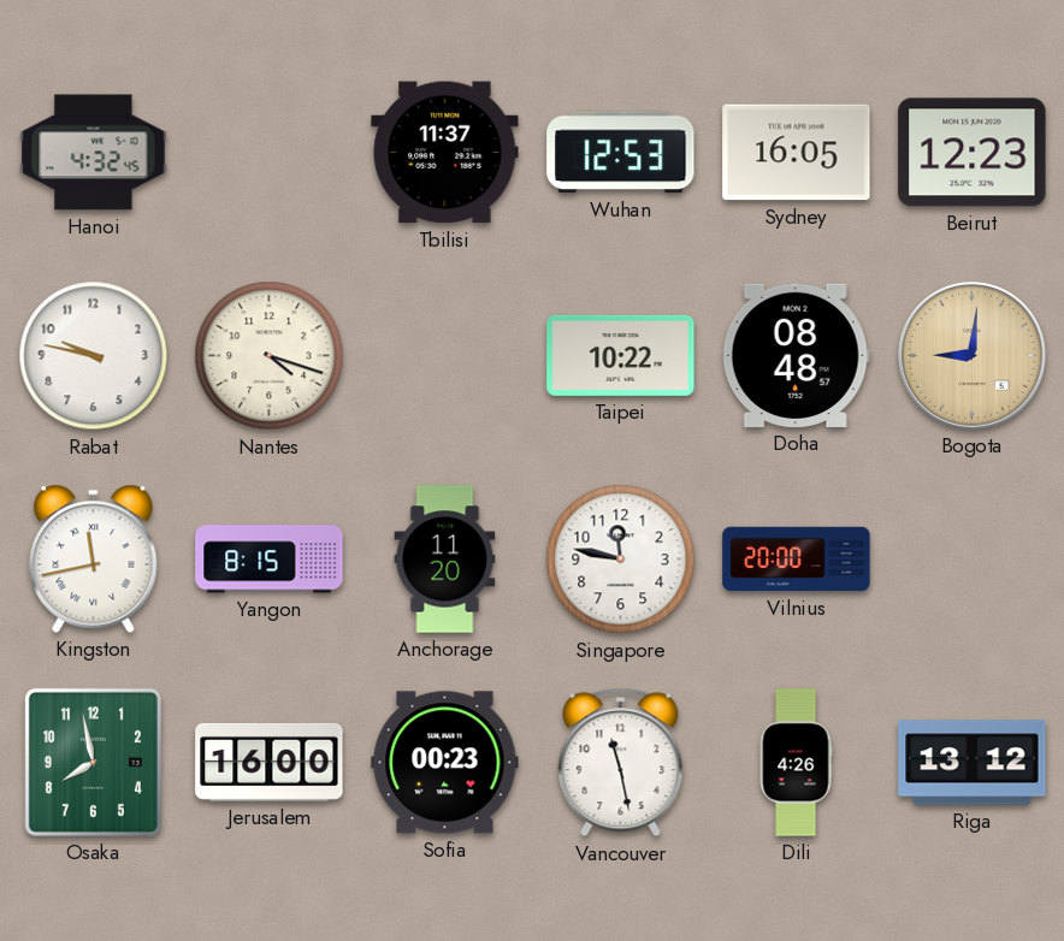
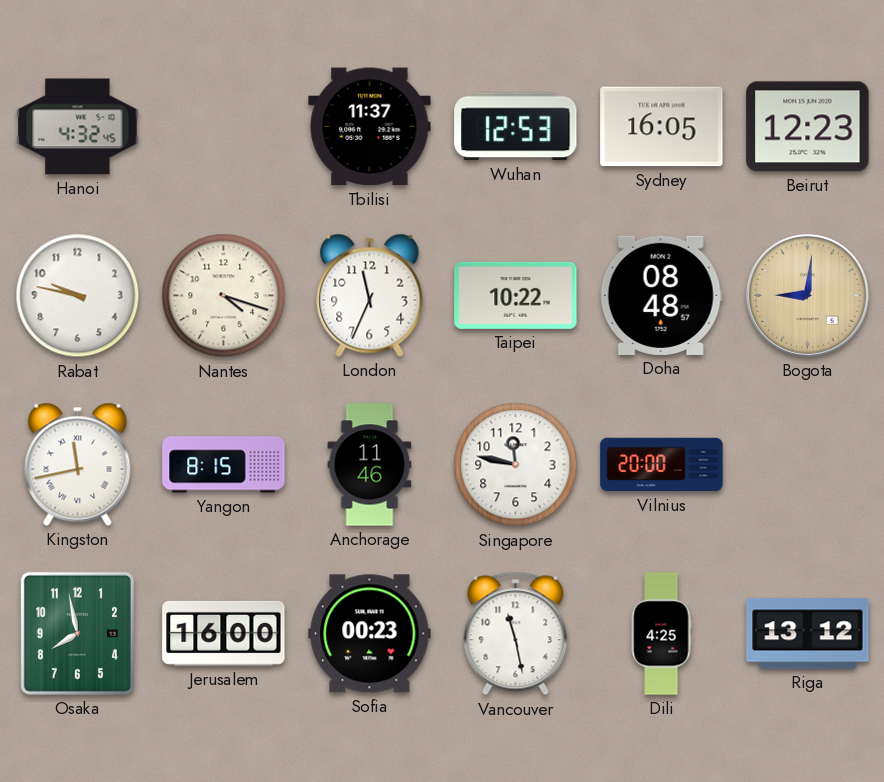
London: none -> 11:34
Anchorage: 11:20 -> 11:46
Dili: 4:26 -> 4:25
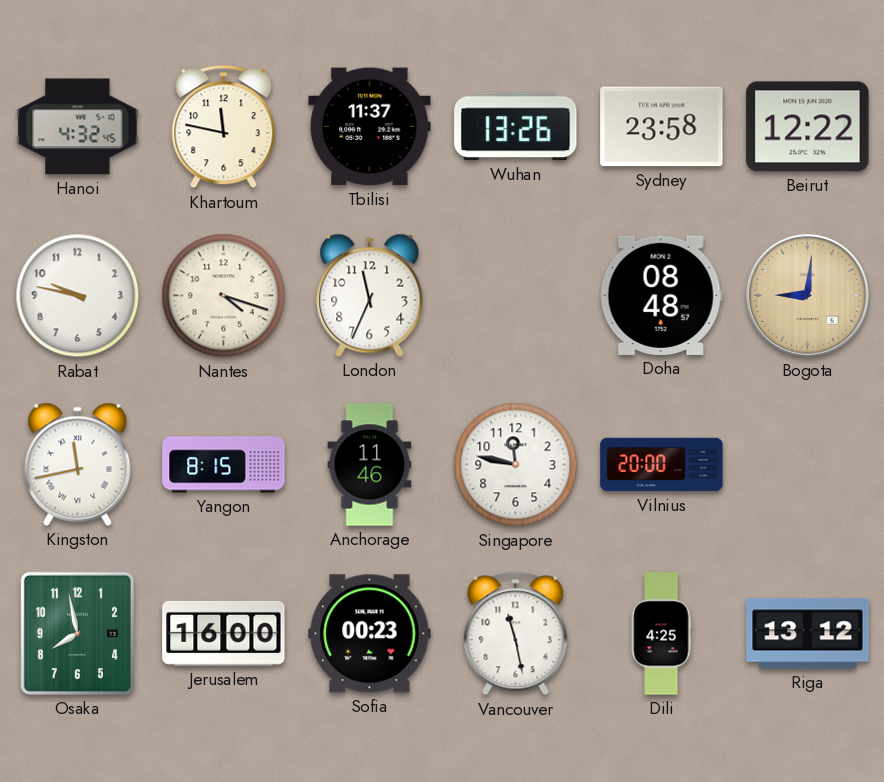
Khartoum: none -> 11:47
Wuhan: 12:53 -> 13:26
Sydney: 16:05 -> 23:58
Beirut: 12:23 -> 12:22
Taipei: 10:22 -> none
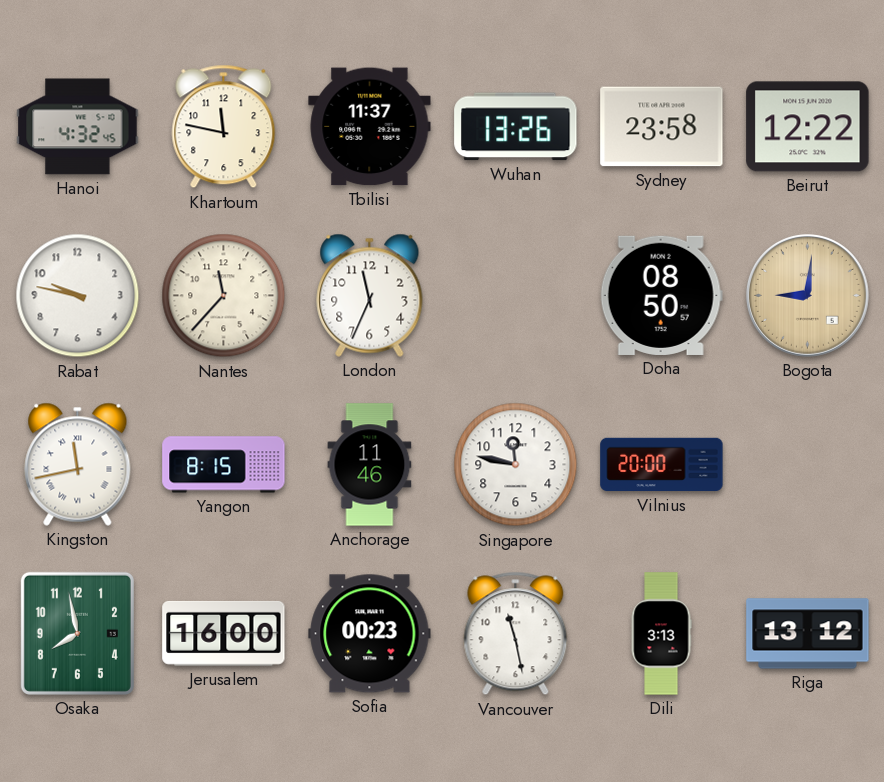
Nantes: 4:18 -> 11:37
Doha: 08:48 -> 08:50
Dili: 4:25 -> 3:13
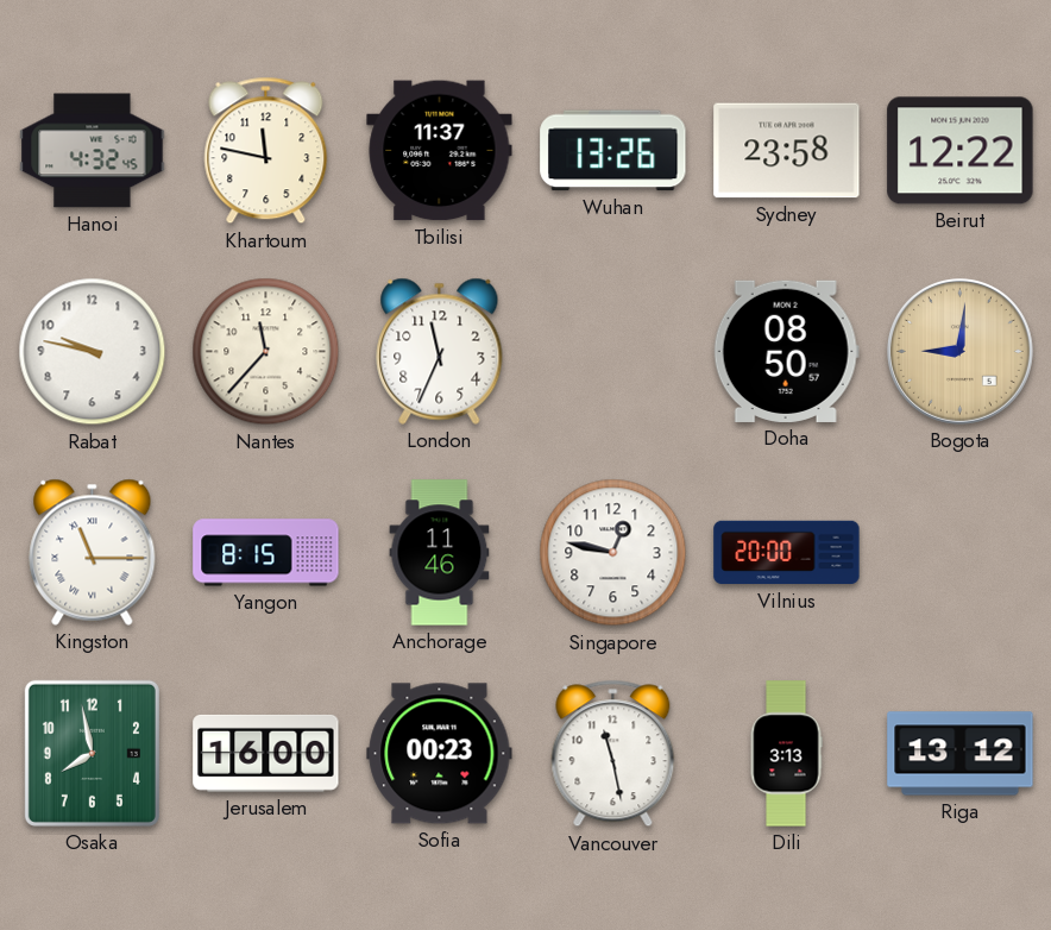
Kingston: 11:43 -> 11:15
Singapore: 11:47 -> 12:47
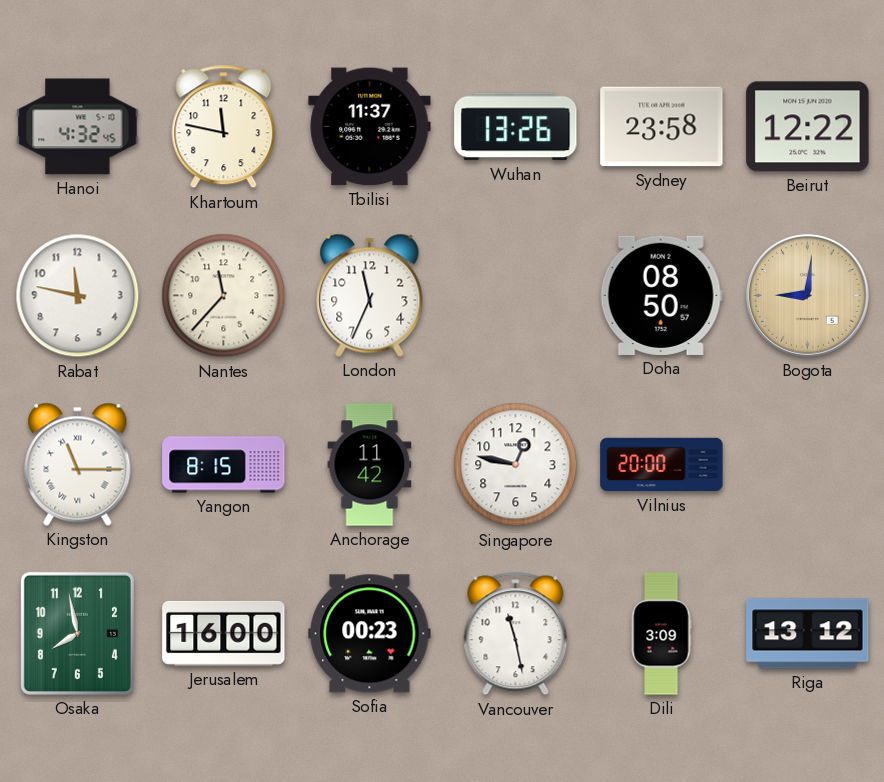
Rabat: 9:47 -> 11:47
Anchorage: 11:46 -> 11:42
Dili: 3:13 -> 3:09
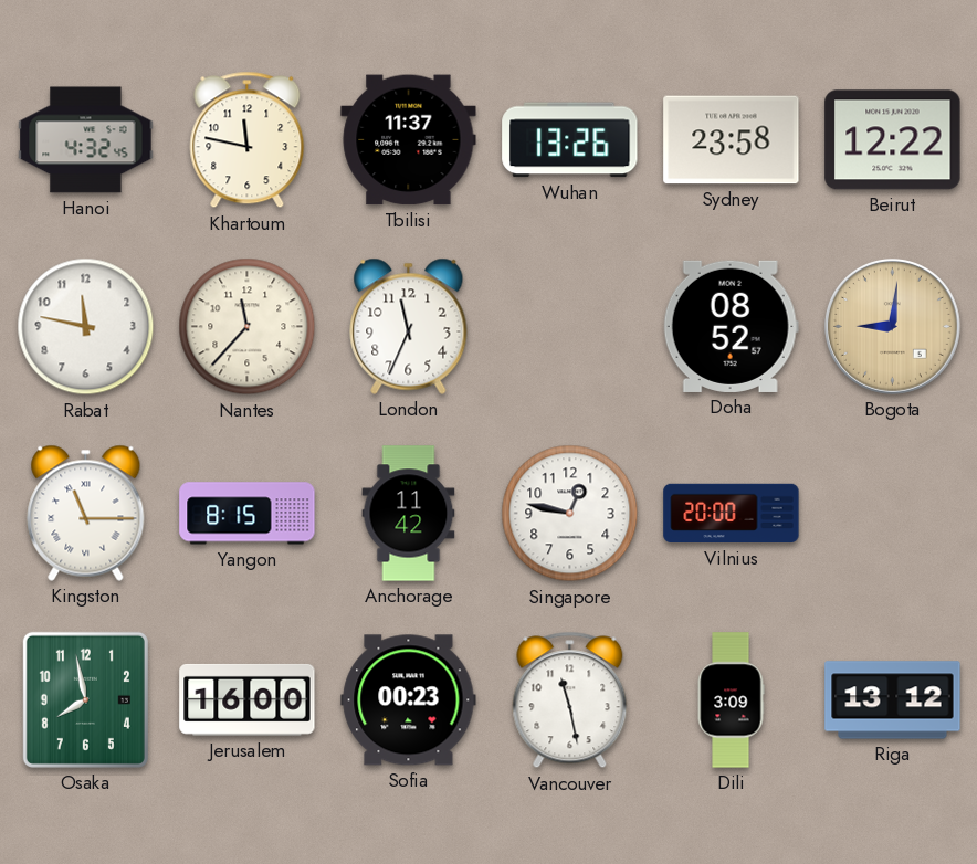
Doha: 08:50 -> 08:52
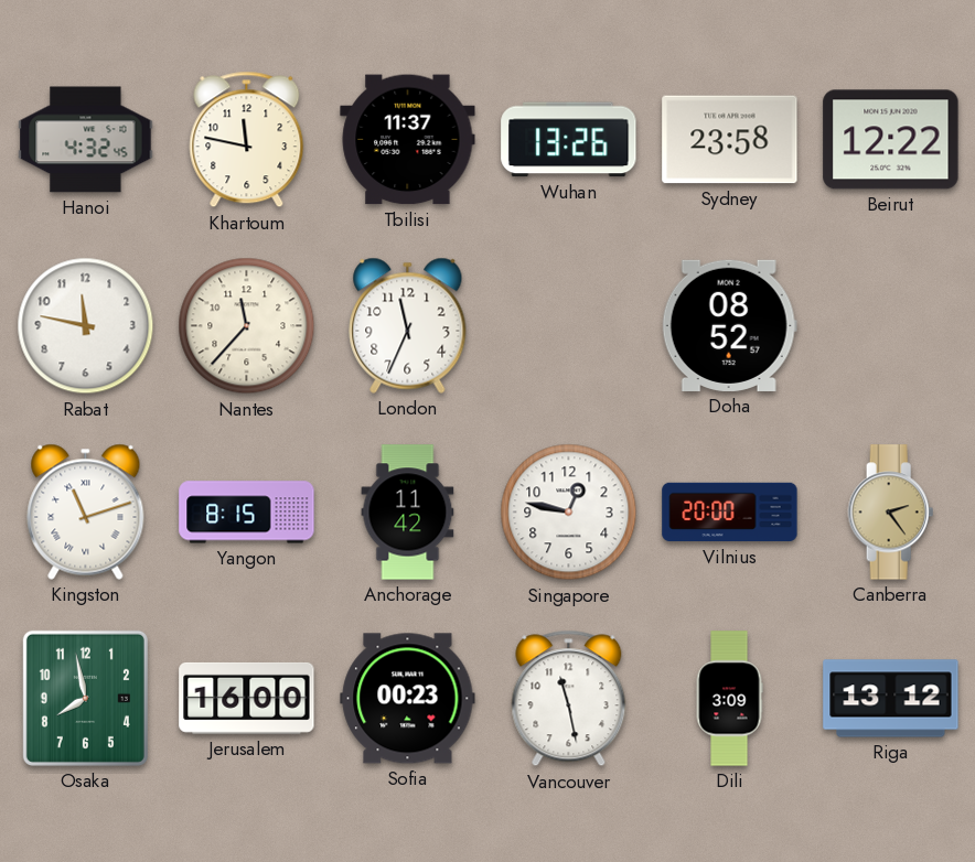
Bogota: 9:01 -> none
Kingston: 11:15 -> 11:12
Canberra: none -> 2:24
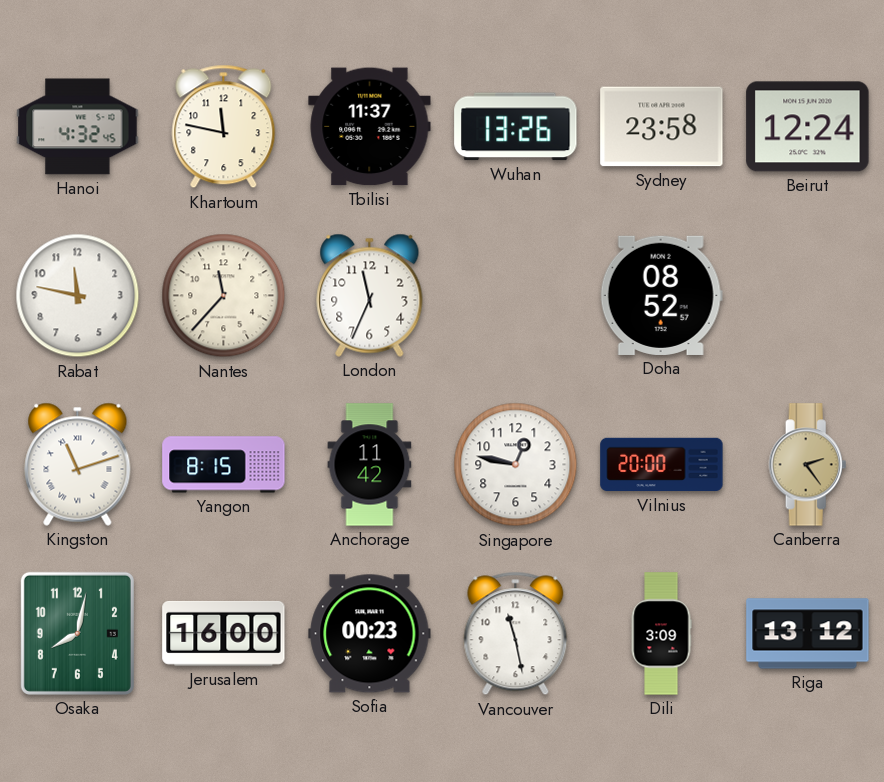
Beirut: 12:22 -> 12:24
Osaka: 7:58 -> 8:02
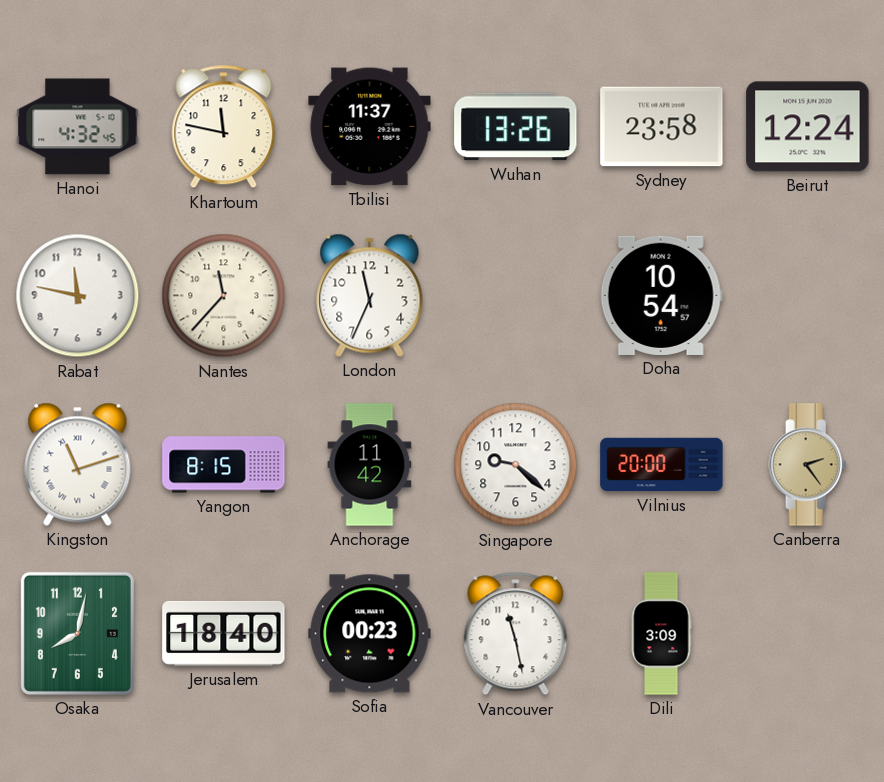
Doha: 08:52 -> 10:54
Singapore: 12:47 -> 9:22
Jerusalem: 16:00 -> 18:40
Riga: 13:12 -> none
